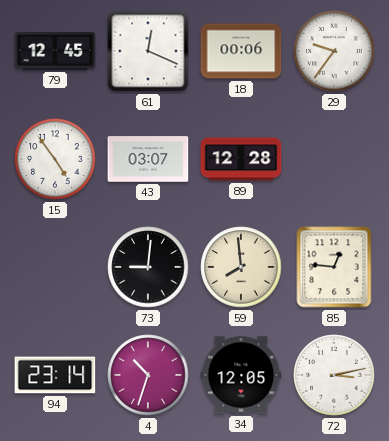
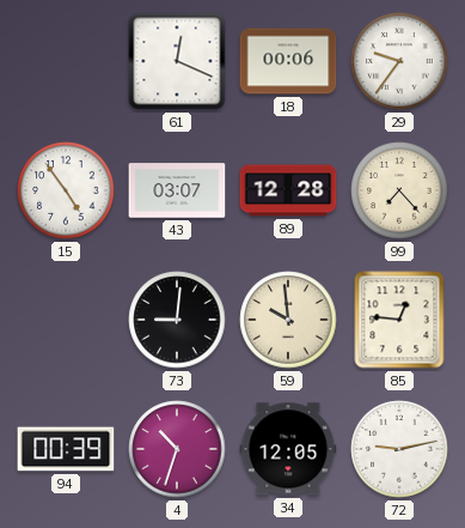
79: 12:45 -> none
99: none -> 7:23
59: 7:59 -> 9:59
94: 23:14 -> 00:39
72: 3:13 -> 9:13
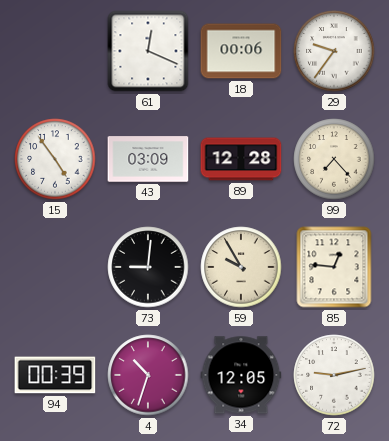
43: 03:07 -> 03:09
59: 9:59 -> 9:55
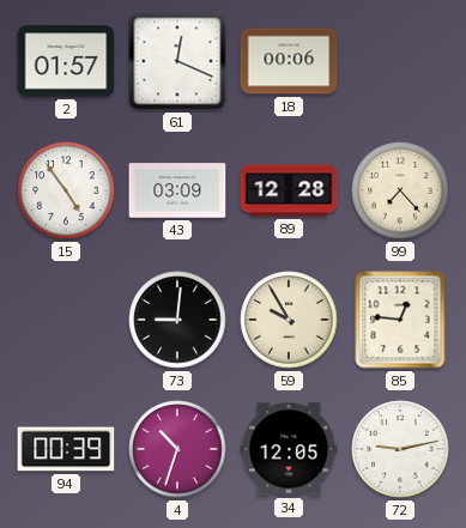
2: none -> 01:57
29: 9:36 -> none
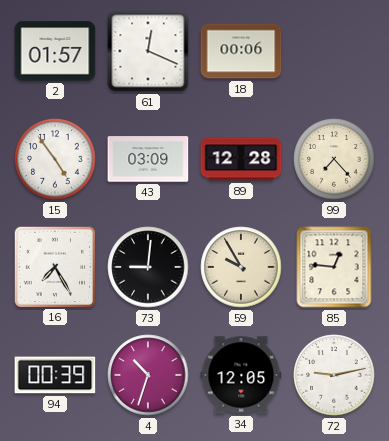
16: none -> 7:25
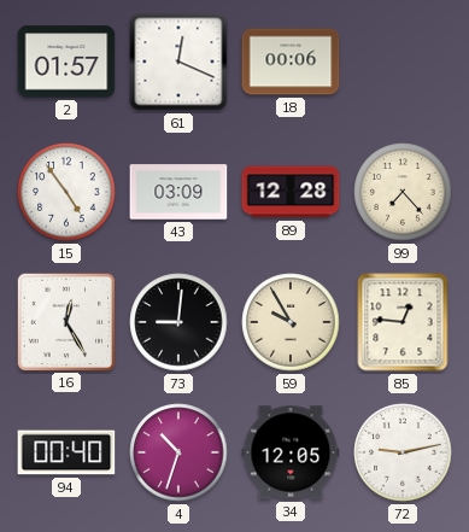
16: 7:25 -> 12:25
94: 00:39 -> 00:40
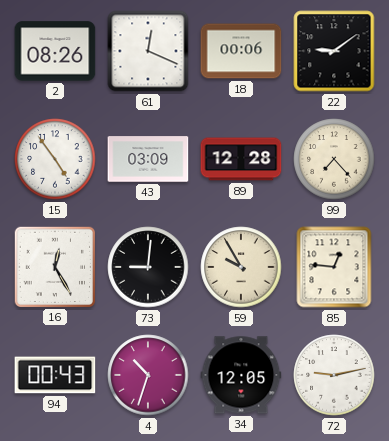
2: 01:57 -> 08:26
22: none -> 9:09
94: 00:40 -> 00:43
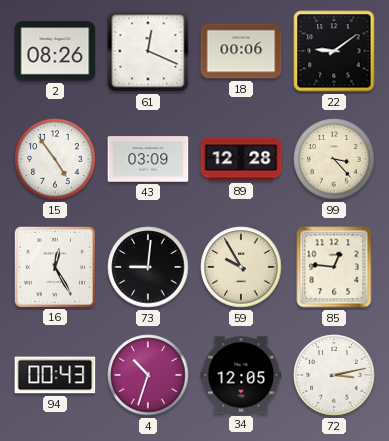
99: 7:23 -> 3:23
72: 9:13 -> 3:13
